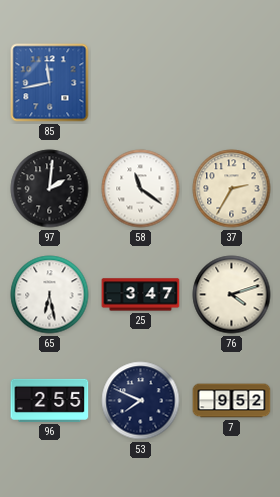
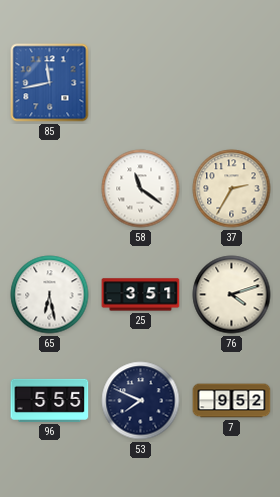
97: 2:01 -> none
25: 3:47 -> 3:51
96: 2:55 -> 5:55
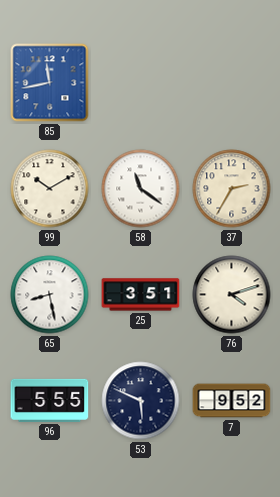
99: none -> 10:10
65: 6:28 -> 8:28
53: 7:49 -> 5:49
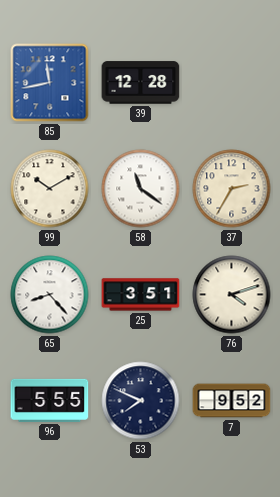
39: none -> 12:28
65: 8:28 -> 8:23
53: 5:49 -> 7:49
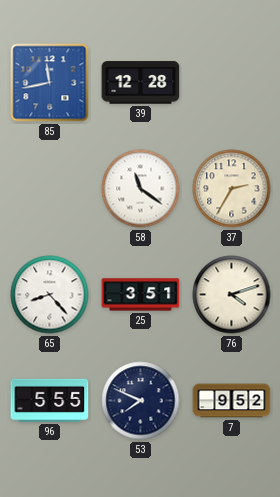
99: 10:10 -> none
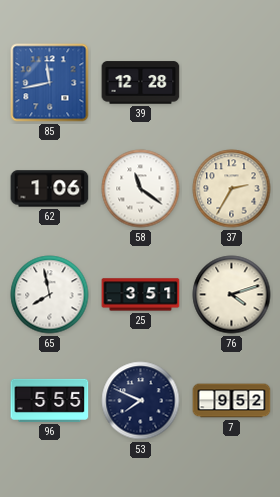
62: none -> 1:06
65: 8:23 -> 7:58
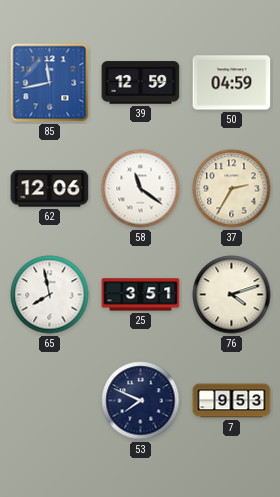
39: 12:28 -> 12:59
50: none -> 04:59
62: 1:06 -> 12:06
96: 5:55 -> none
7: 9:52 -> 9:53
